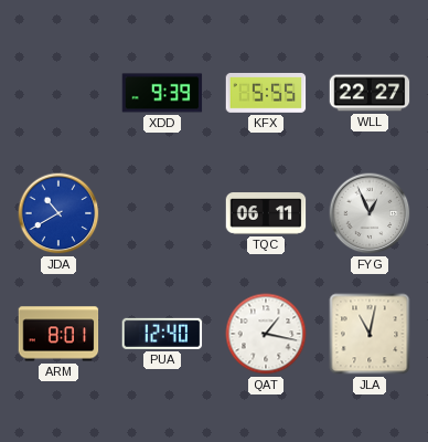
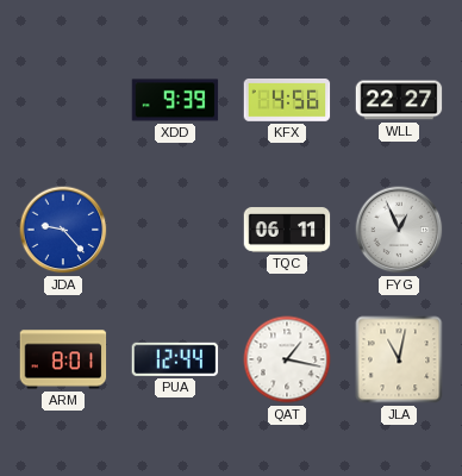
KFX: 5:55 -> 4:56
JDA: 10:40 -> 9:23
PUA: 12:40 -> 12:44
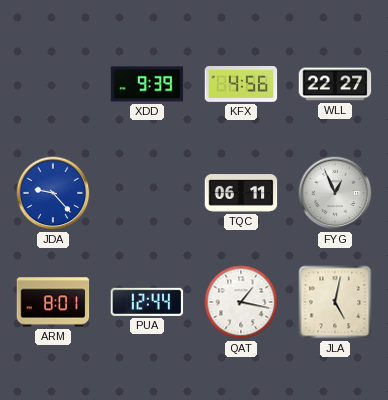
JLA: 11:02 -> 5:02
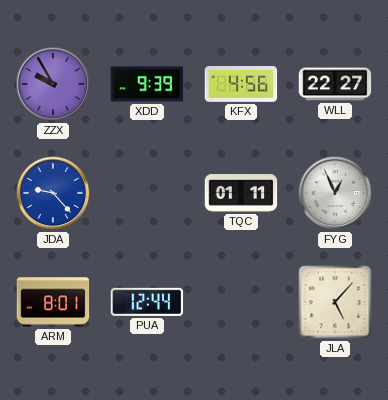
ZZX: none -> 9:55
TQC: 06:11 -> 01:11
QAT: 1:17 -> none
JLA: 5:02 -> 5:07
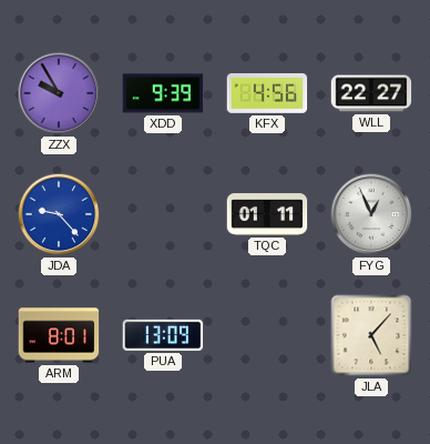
PUA: 12:44 -> 13:09
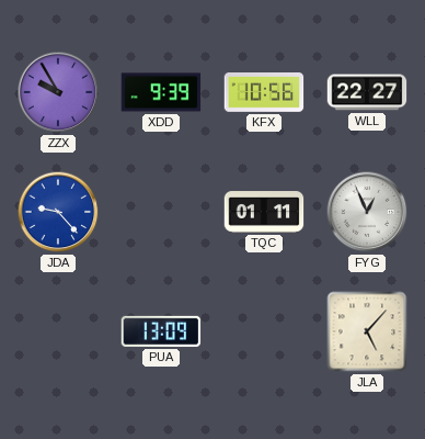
KFX: 4:56 -> 10:56
ARM: 8:01 -> none
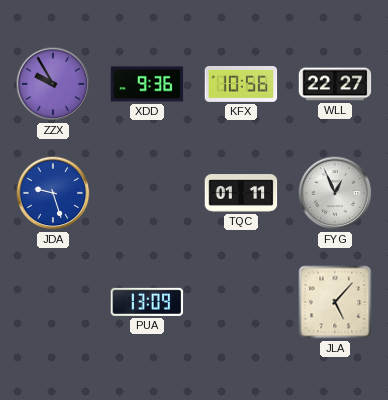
XDD: 9:39 -> 9:36
JDA: 9:23 -> 9:27
